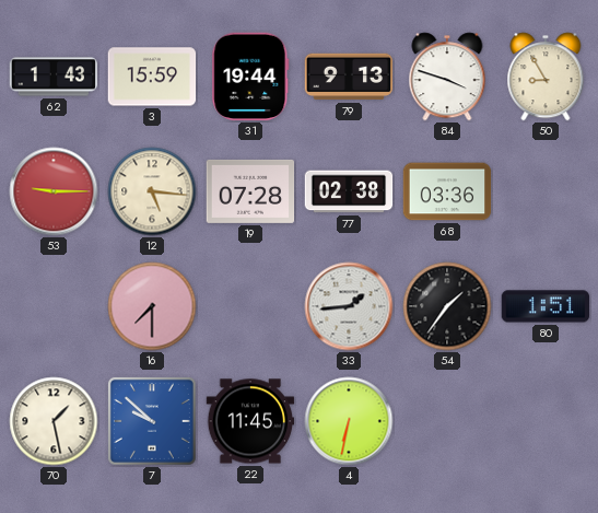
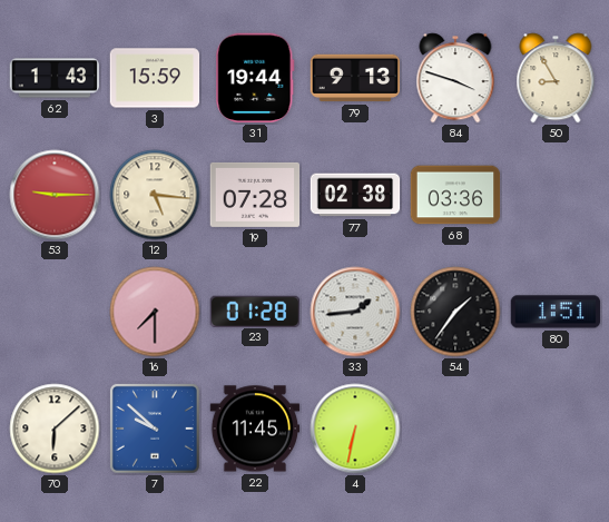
23: none -> 01:28
70: 1:28 -> 6:08
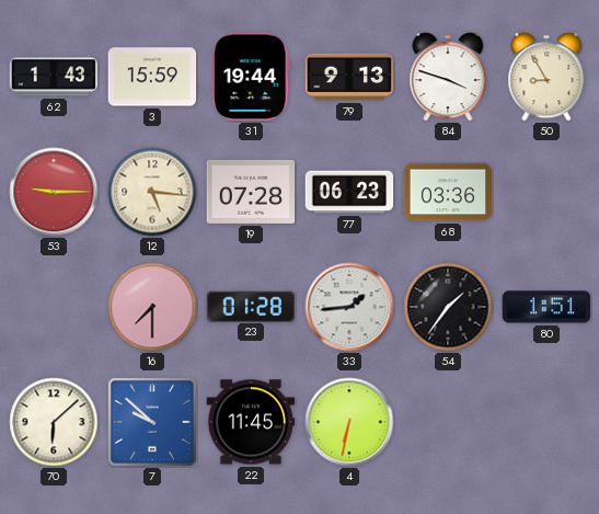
77: 02:38 -> 06:23
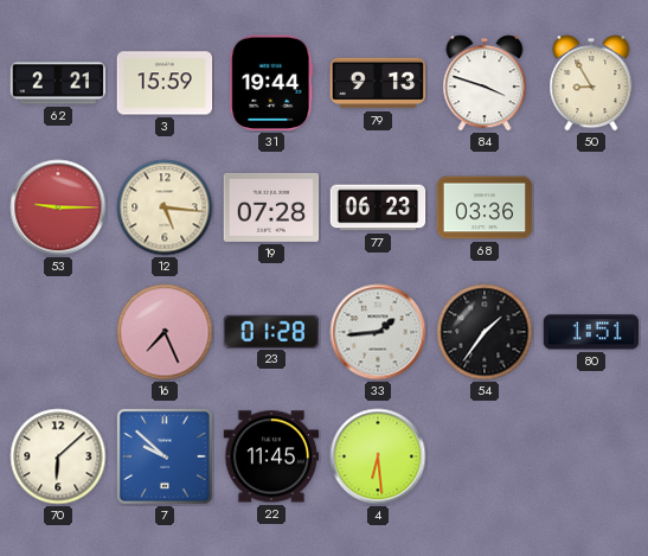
62: 1:43 -> 2:21
16: 7:30 -> 7:26
4: 6:32 -> 6:29
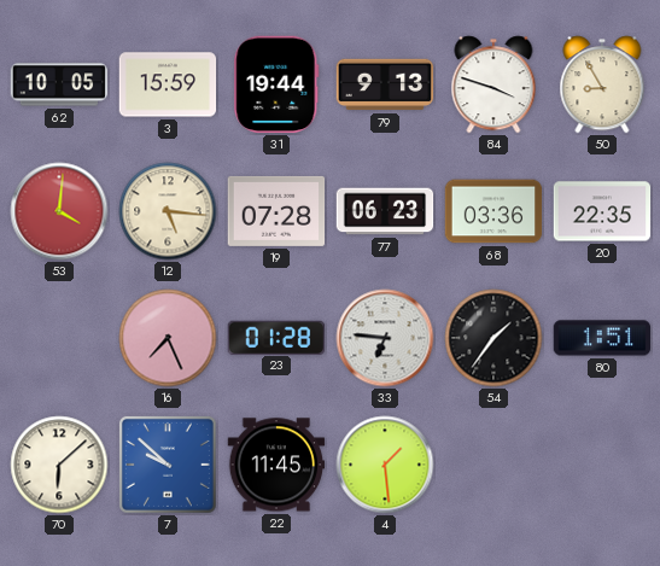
62: 2:21 -> 10:05
53: 9:15 -> 4:01
20: none -> 22:35
33: 1:44 -> 6:46
4: 6:29 -> 1:29
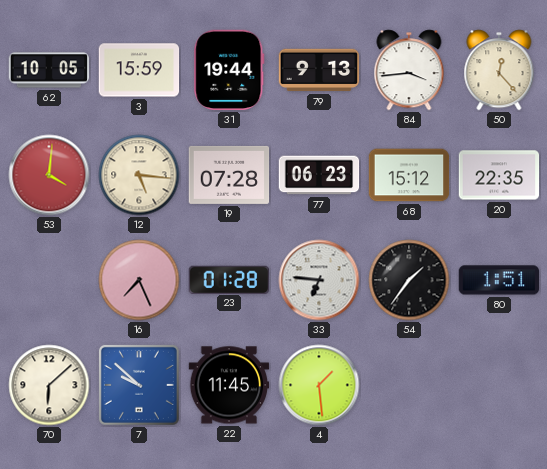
84: 3:48 -> 3:44
50: 8:55 -> 12:23
68: 03:36 -> 15:12
